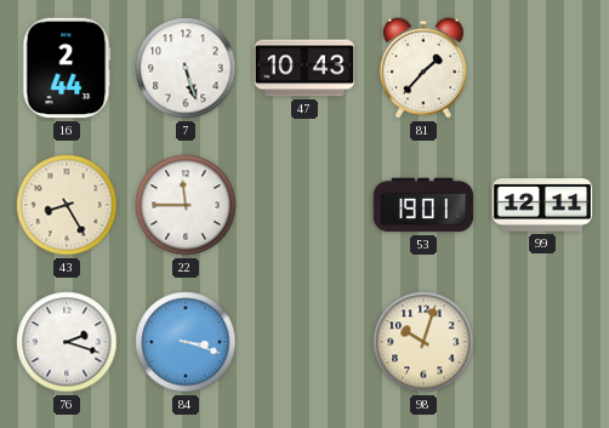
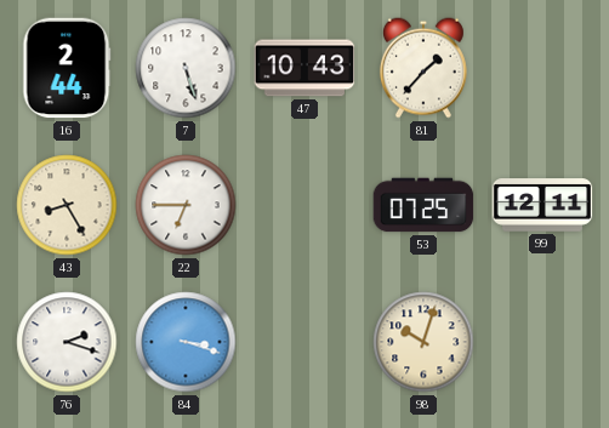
22: 11:45 -> 6:45
53: 19:01 -> 07:25
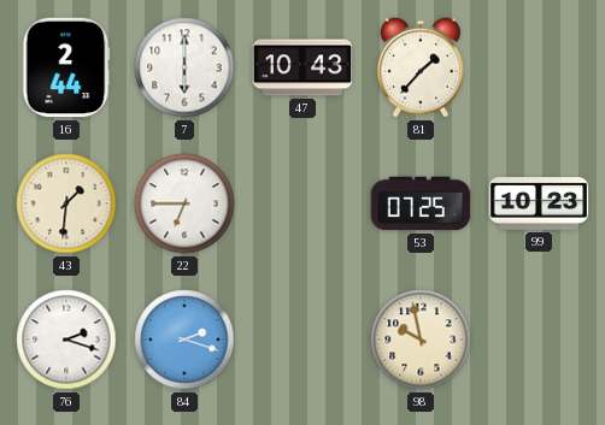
7: 5:27 -> 6:00
43: 8:25 -> 1:31
99: 12:11 -> 10:23
84: 3:18 -> 2:18
98: 10:03 -> 9:58
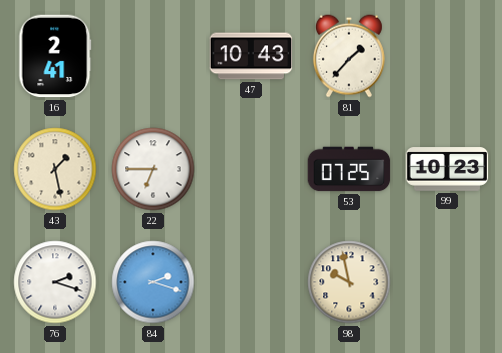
16: 2:44 -> 2:41
7: 6:00 -> none
43: 1:31 -> 1:28
